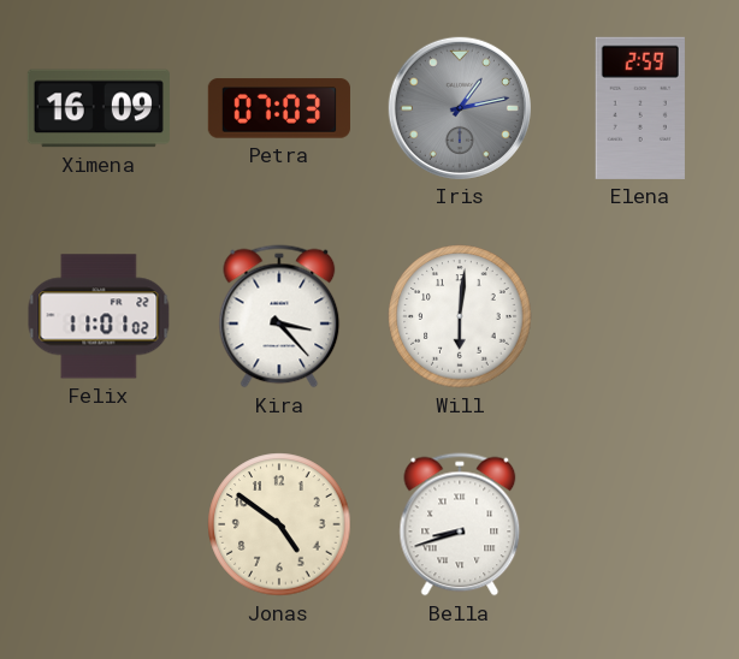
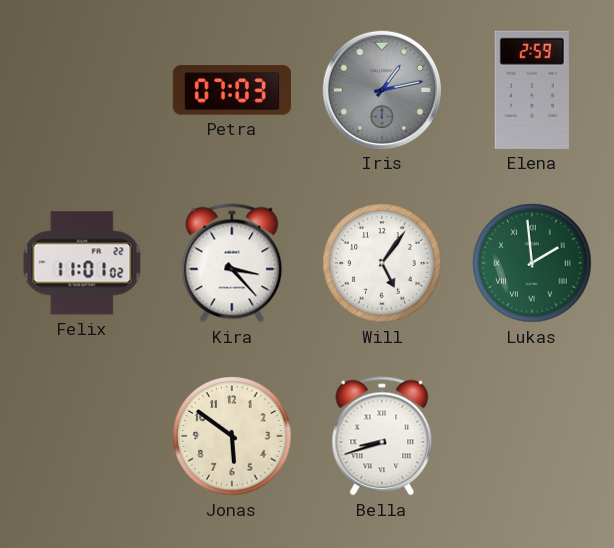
Ximena: 16:09 -> none
Will: 6:01 -> 5:06
Lukas: none -> 1:59
Jonas: 4:51 -> 5:51
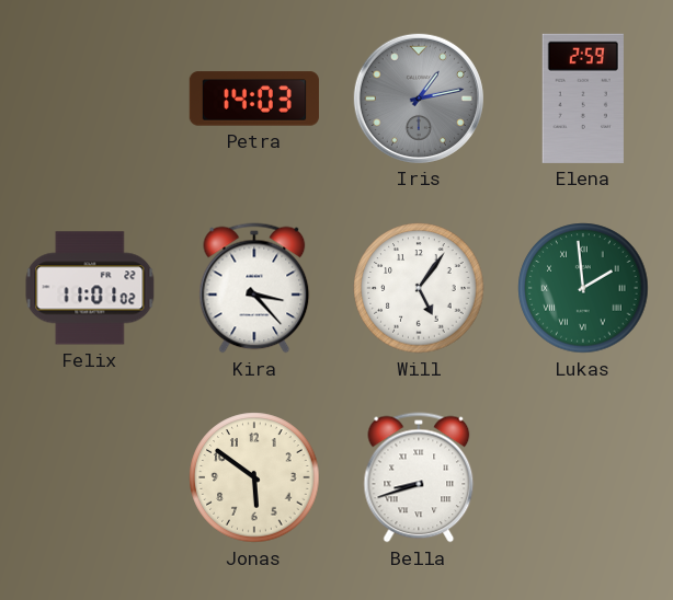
Petra: 07:03 -> 14:03
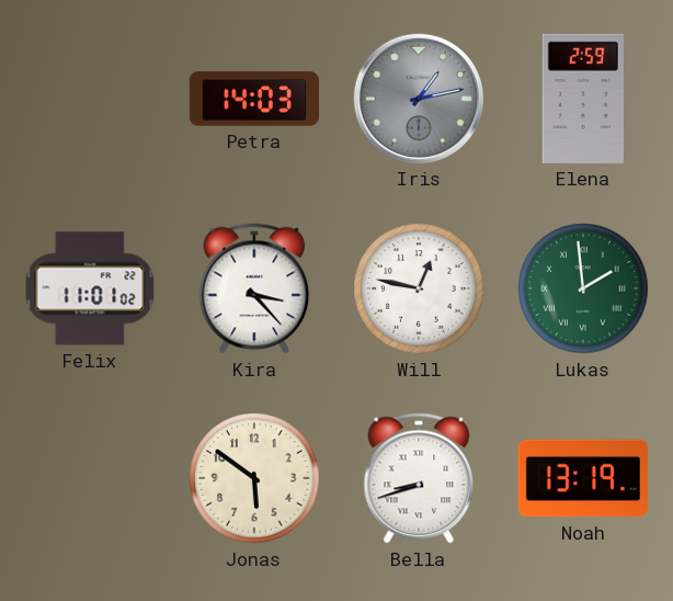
Will: 5:06 -> 12:47
Noah: none -> 13:19
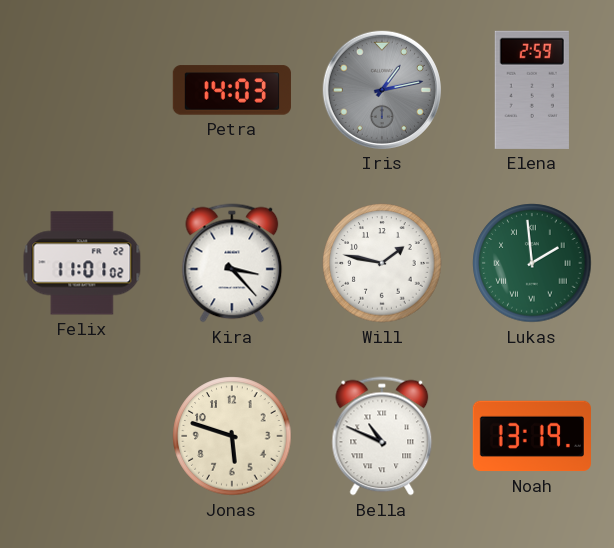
Will: 12:47 -> 1:47
Jonas: 5:51 -> 5:48
Bella: 8:42 -> 10:49
